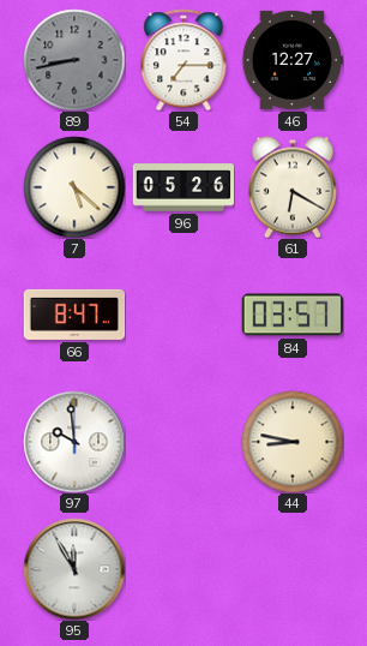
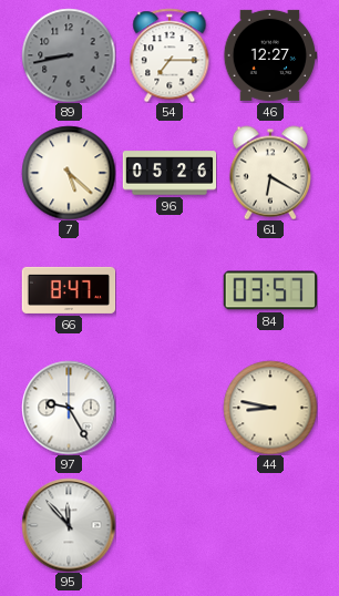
97: 9:59 -> 9:25
95: 11:55 -> 11:53
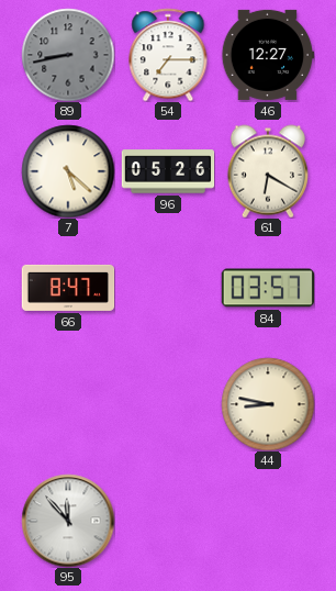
97: 9:25 -> none
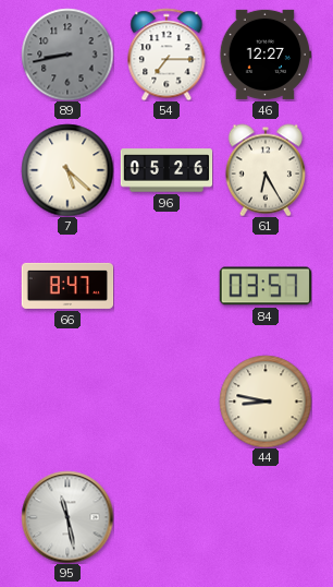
61: 6:20 -> 6:25
95: 11:53 -> 11:28
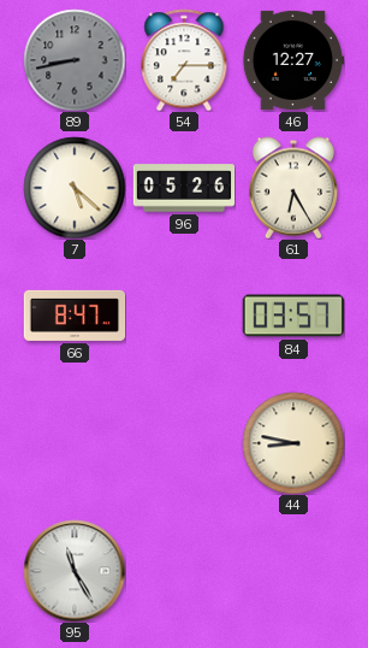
95: 11:28 -> 11:25
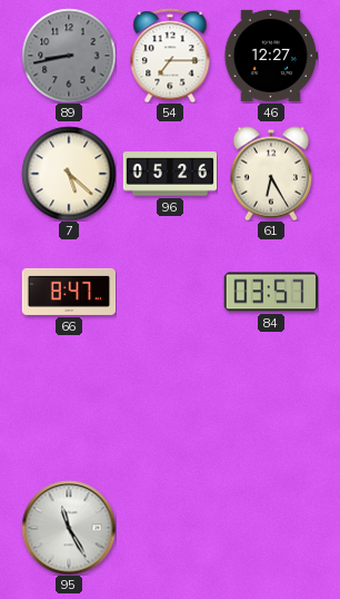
44: 8:47 -> none
